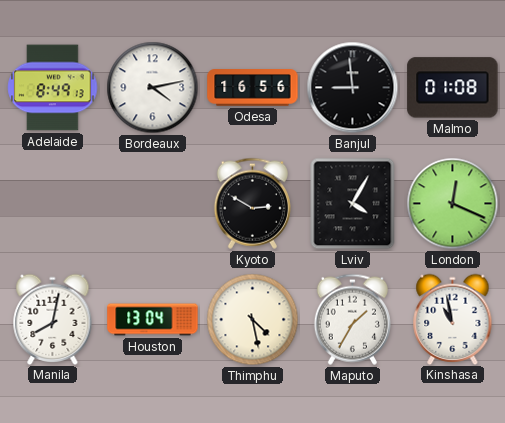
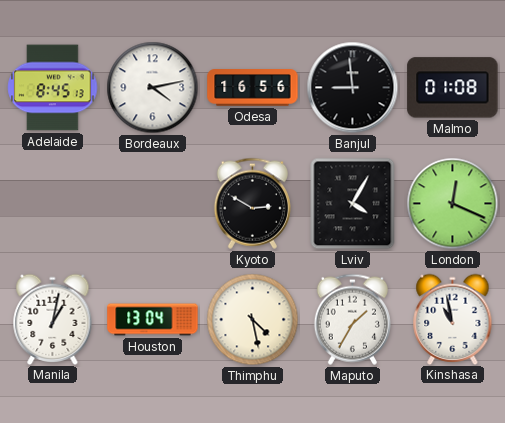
Adelaide: 8:49 -> 8:45
Manila: 8:02 -> 1:02
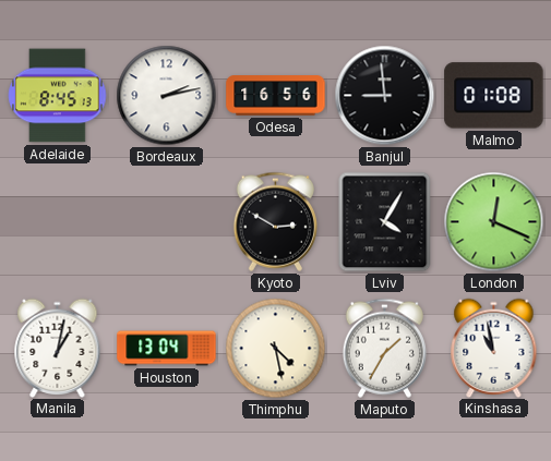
Bordeaux: 4:13 -> 2:13
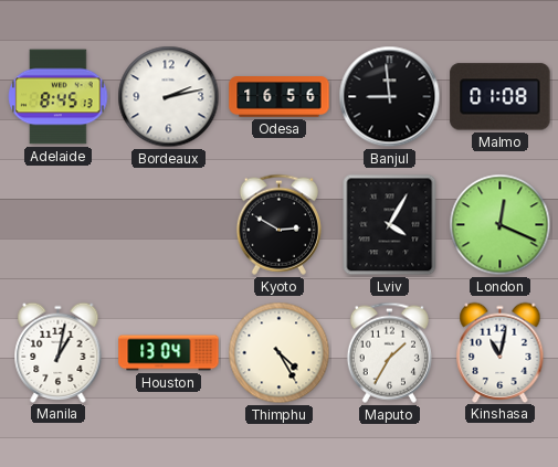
Thimphu: 4:28 -> 4:25
Kinshasa: 10:58 -> 11:02
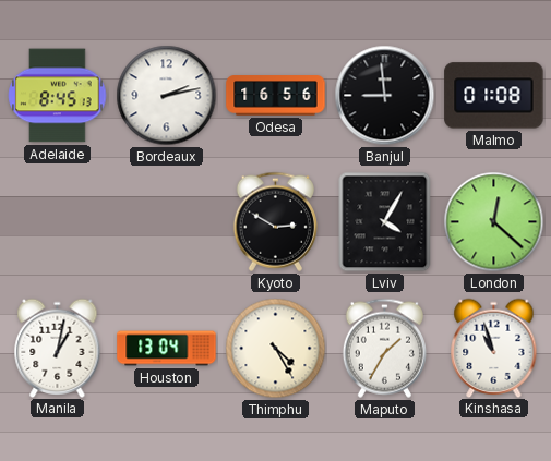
London: 12:19 -> 12:22
Kinshasa: 11:02 -> 10:57
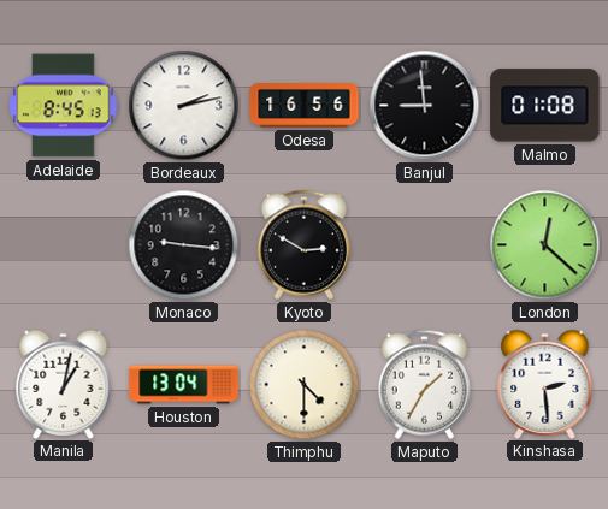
Monaco: none -> 9:16
Lviv: 4:05 -> none
Thimphu: 4:25 -> 4:30
Kinshasa: 10:57 -> 2:29
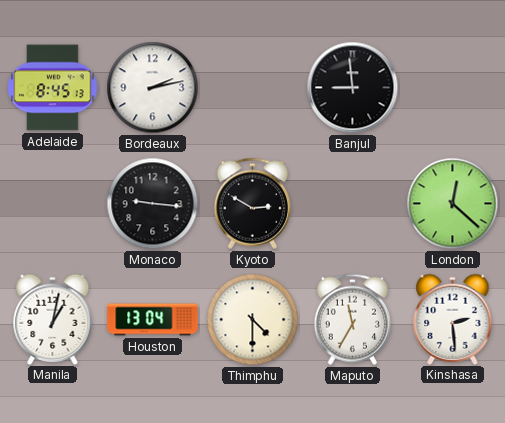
Odesa: 16:56 -> none
Malmo: 01:08 -> none
Maputo: 1:35 -> 11:35
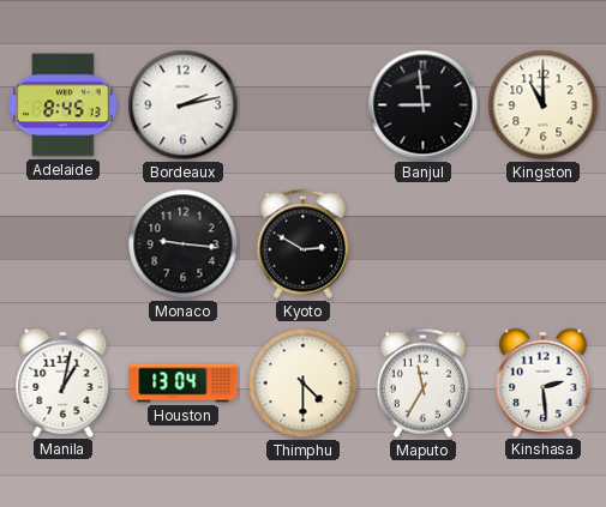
Kingston: none -> 11:00
London: 12:22 -> none
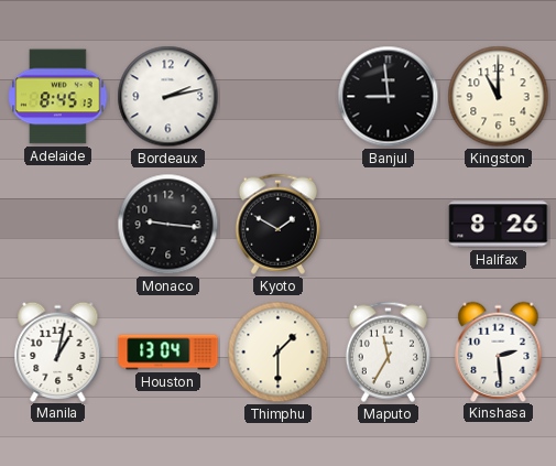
Kyoto: 2:50 -> 1:50
Halifax: none -> 8:26
Thimphu: 4:30 -> 1:30
